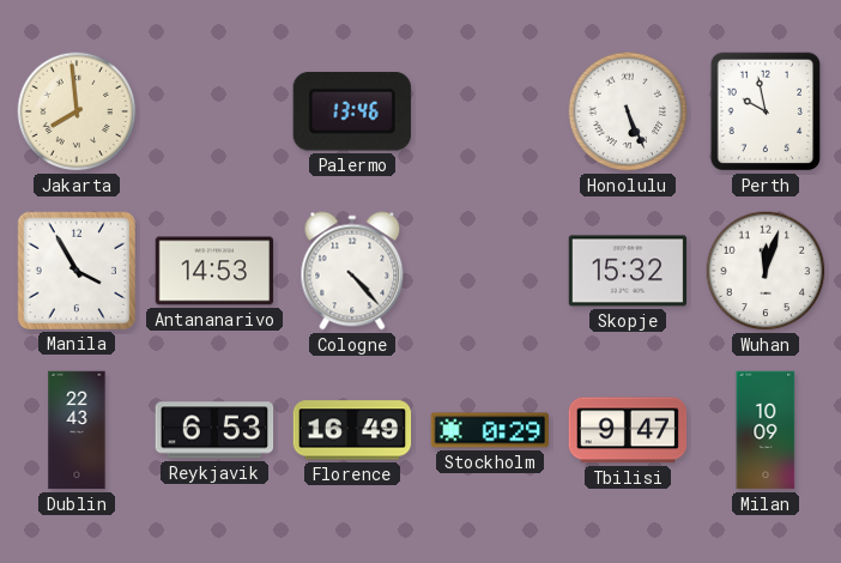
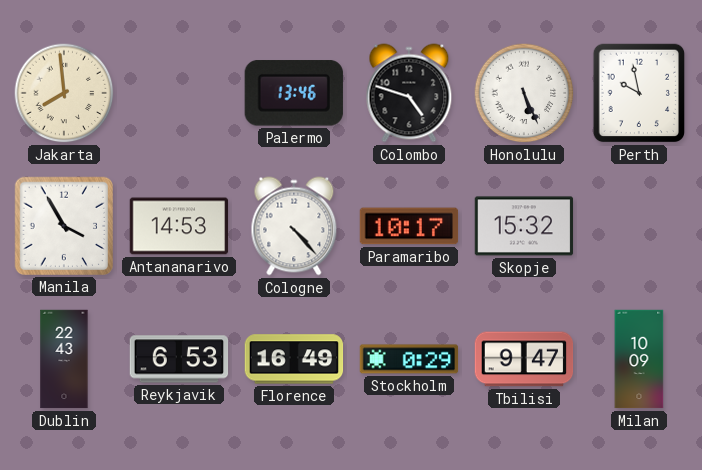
Colombo: none -> 4:48
Paramaribo: none -> 10:17
Wuhan: 12:03 -> none
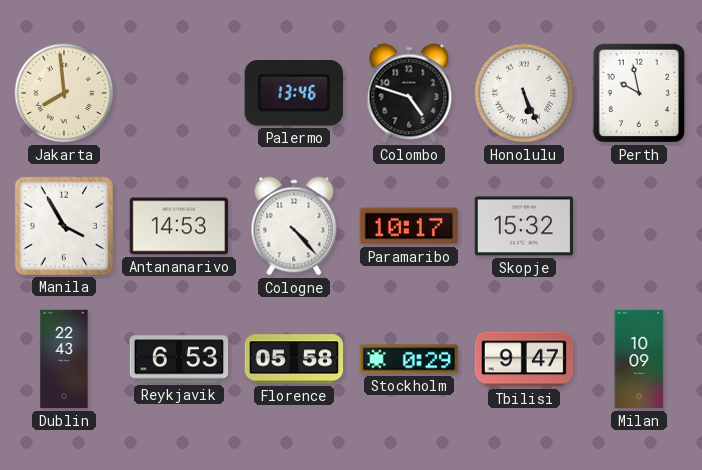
Florence: 16:49 -> 05:58
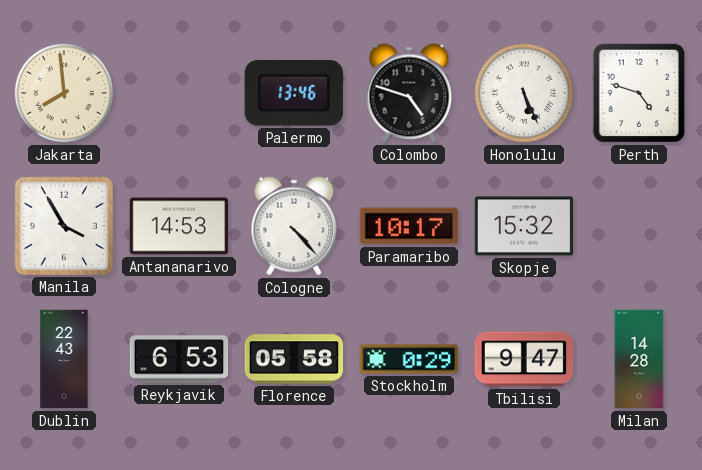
Perth: 9:58 -> 4:48
Milan: 10:09 -> 14:28
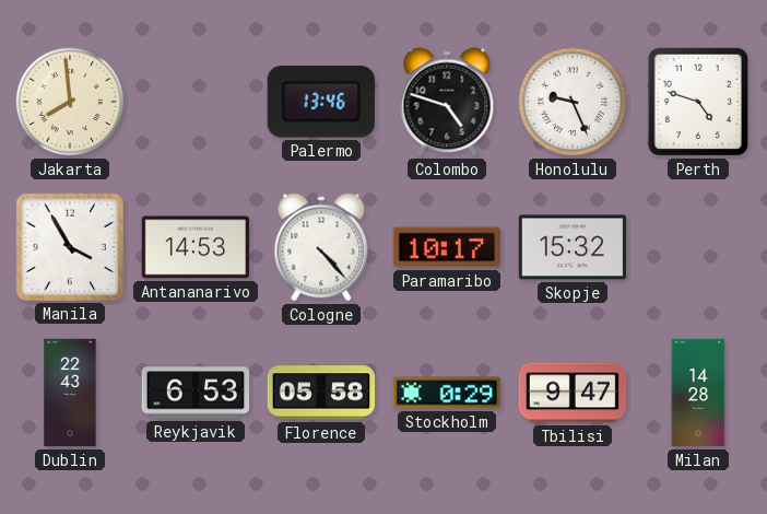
Honolulu: 5:26 -> 9:26
